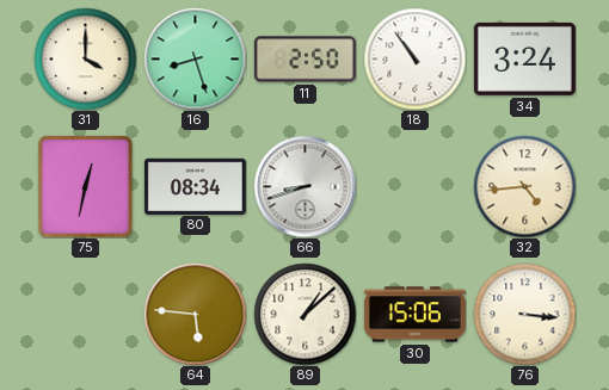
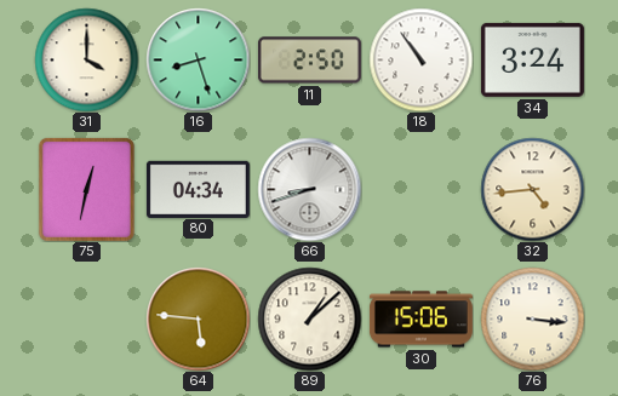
80: 08:34 -> 04:34
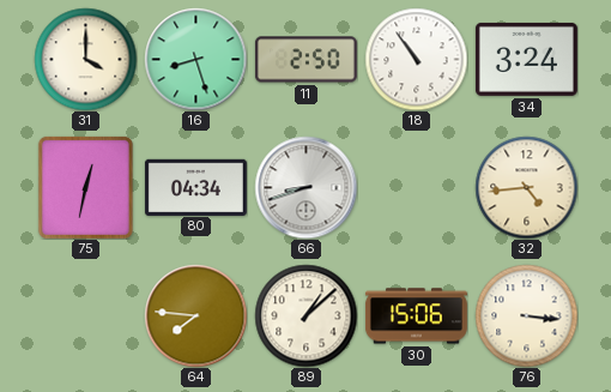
64: 5:46 -> 7:46
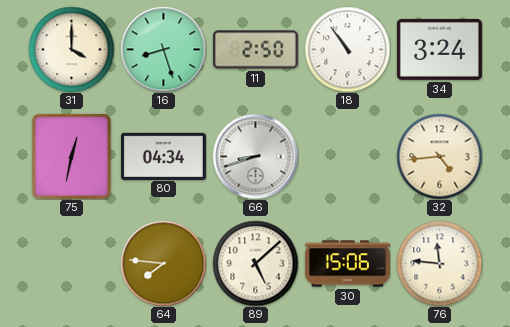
89: 1:08 -> 5:08
76: 3:16 -> 11:46
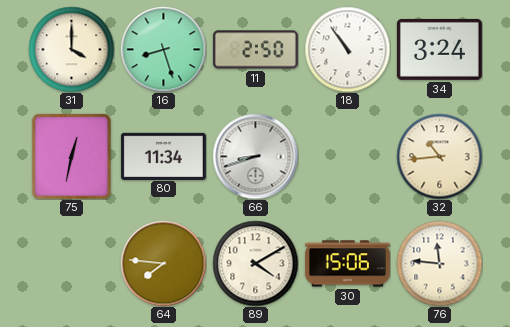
80: 04:34 -> 11:34
32: 4:44 -> 10:44
89: 5:08 -> 4:10
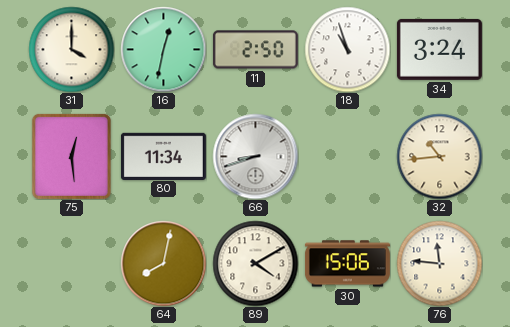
16: 8:27 -> 12:32
18: 10:54 -> 10:57
75: 12:32 -> 12:29
64: 7:46 -> 8:02
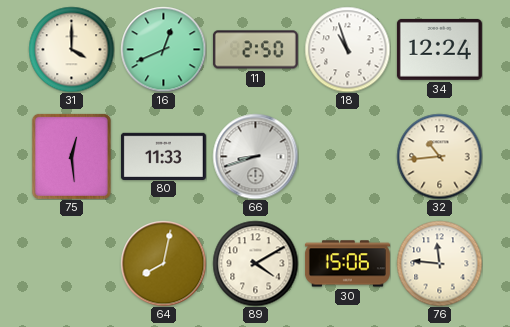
16: 12:32 -> 12:41
34: 3:24 -> 12:24
80: 11:34 -> 11:33
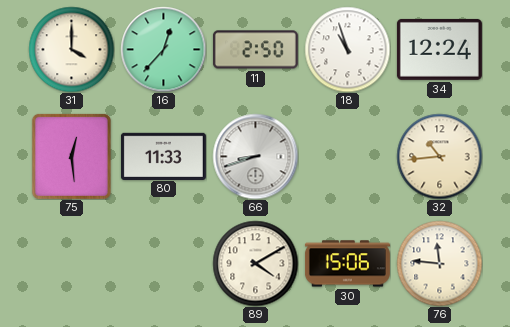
16: 12:41 -> 12:37
64: 8:02 -> none
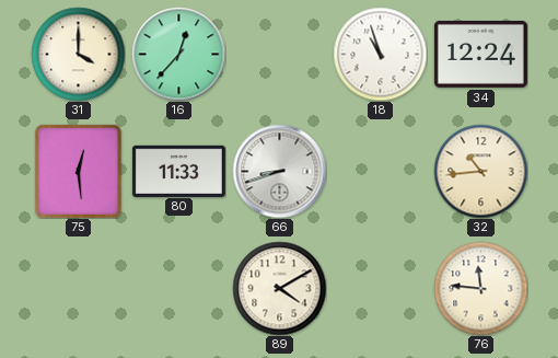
11: 2:50 -> none
30: 15:06 -> none
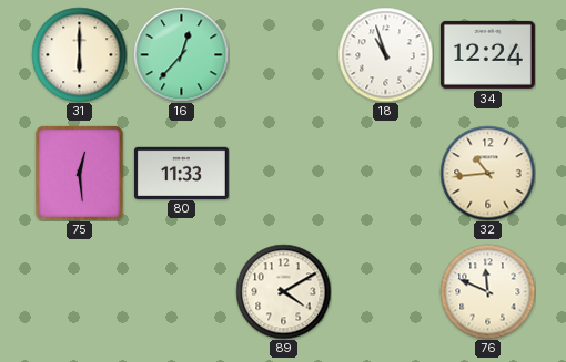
31: 4:00 -> 6:00
66: 8:42 -> none
76: 11:46 -> 11:49
